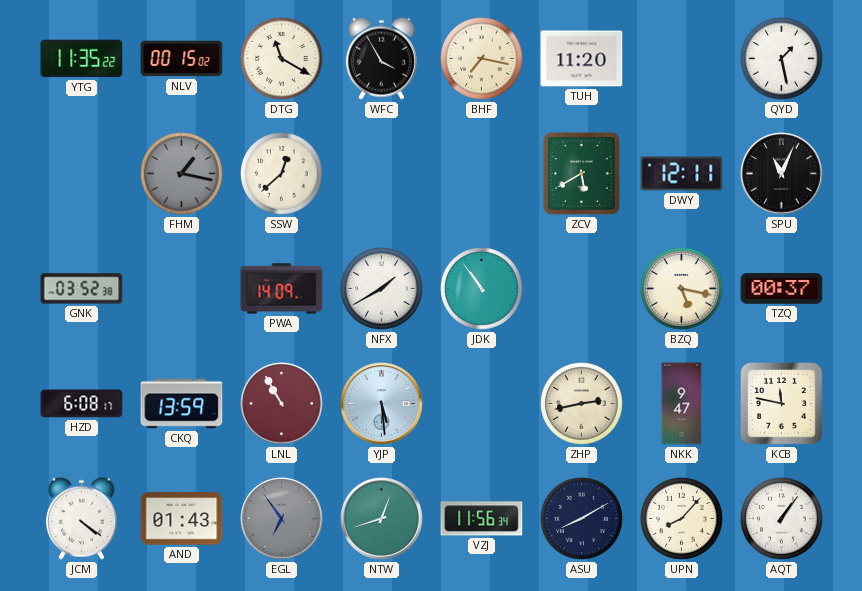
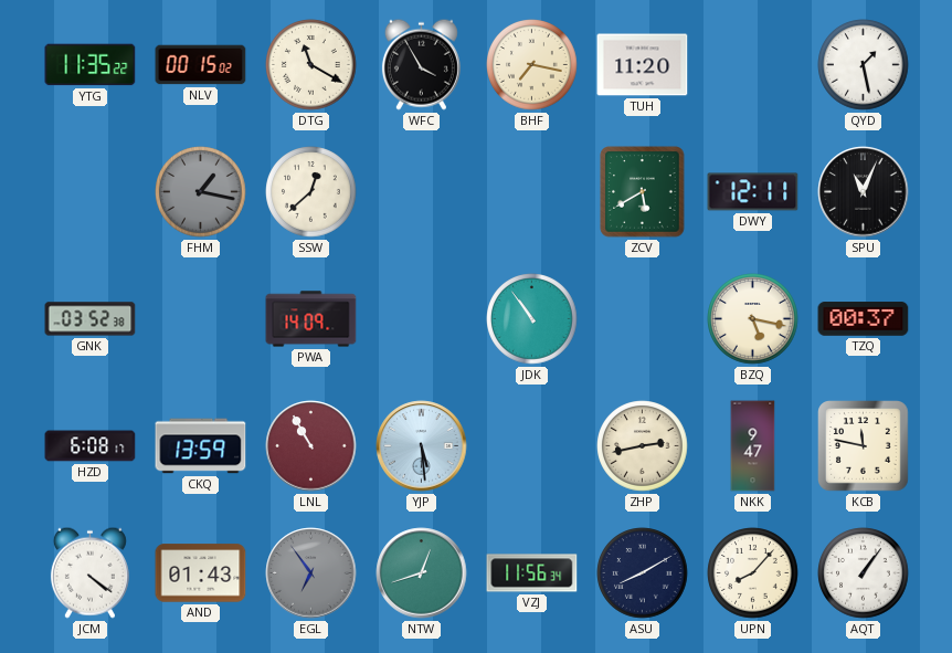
NFX: 1:40 -> none
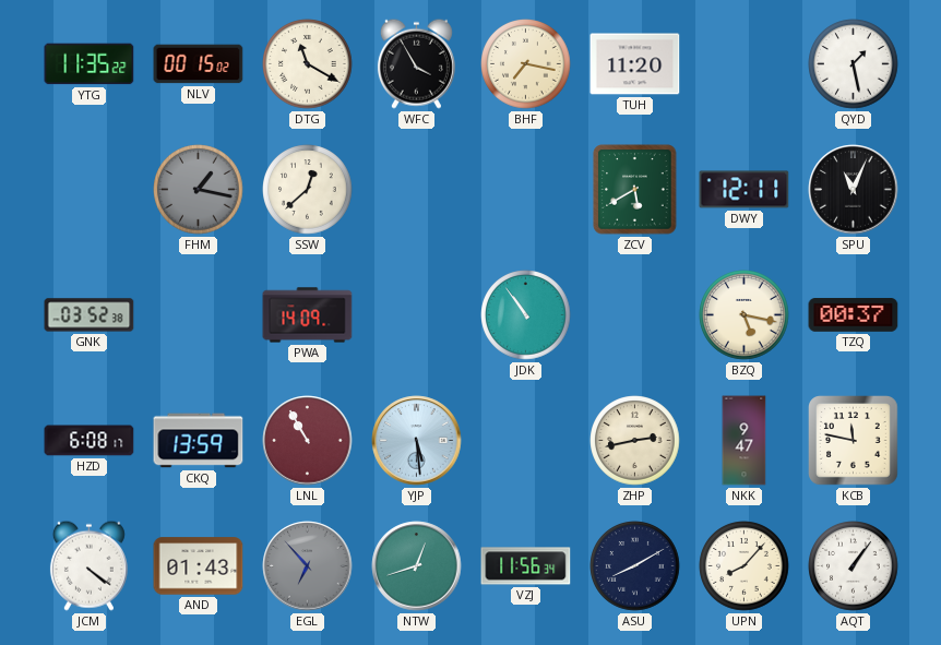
EGL: 6:54 -> 6:53
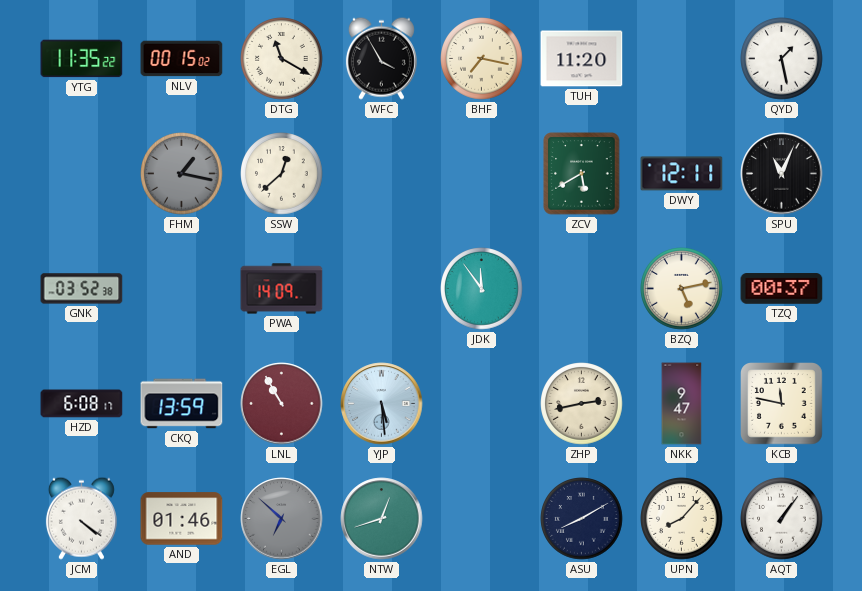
JDK: 10:54 -> 11:54
BZQ: 5:17 -> 5:13
AND: 01:43 -> 01:46
EGL: 6:53 -> 6:52
VZJ: 11:56 -> none
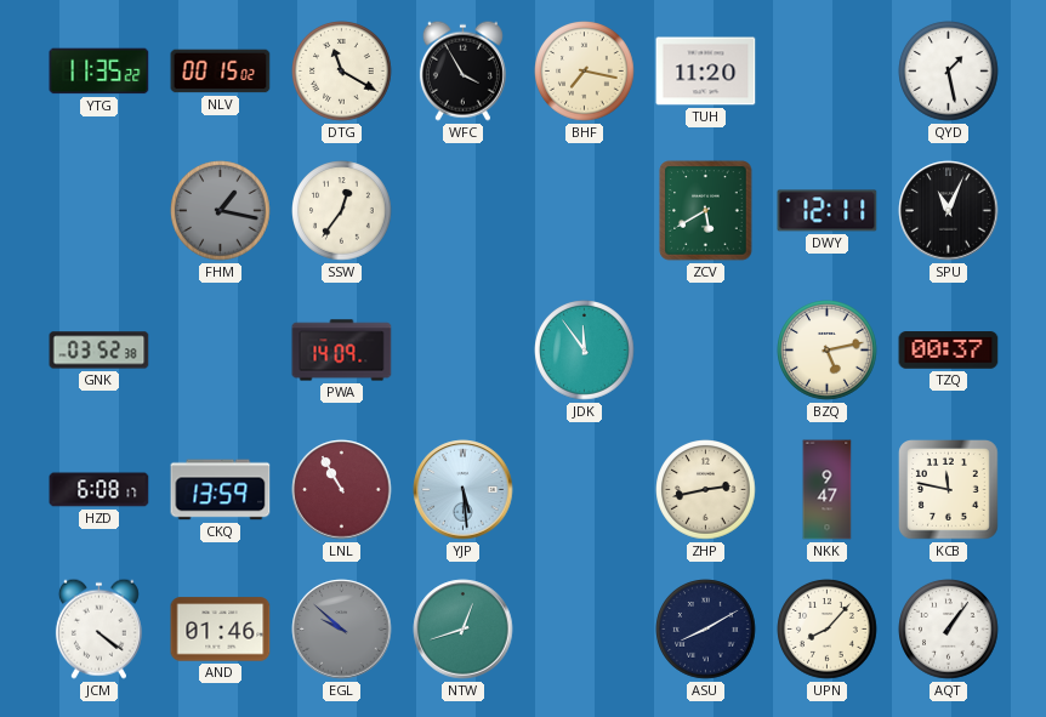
SSW: 12:38 -> 12:36
EGL: 6:52 -> 9:52
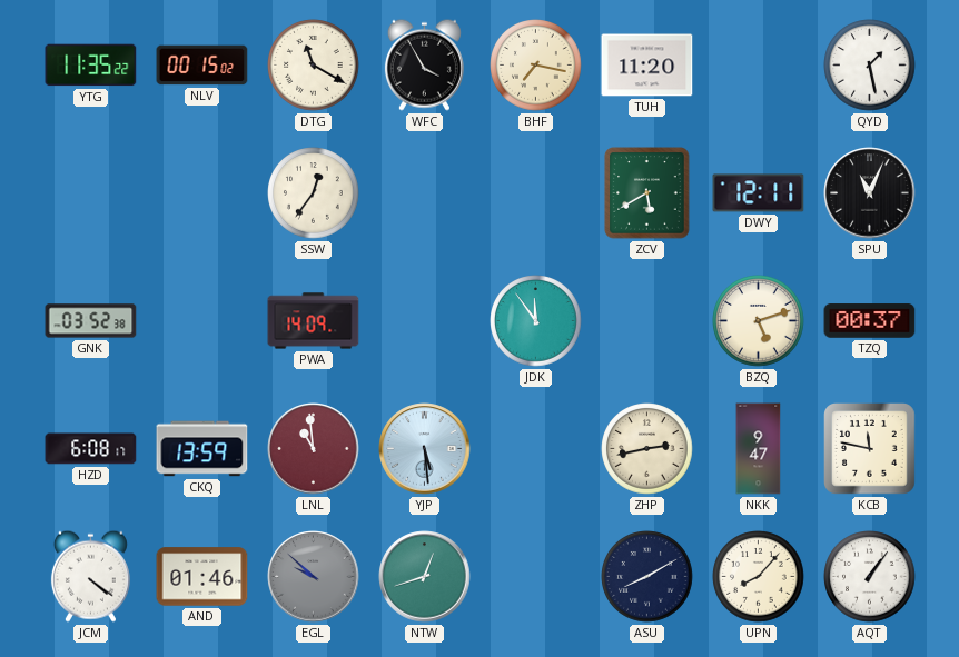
FHM: 1:17 -> none
BZQ: 5:13 -> 5:12
LNL: 10:55 -> 10:59
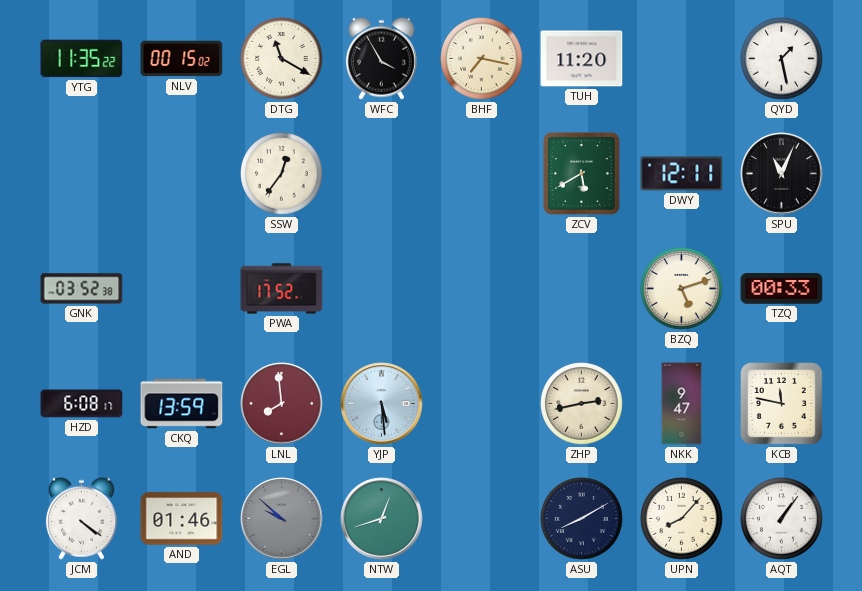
PWA: 14:09 -> 17:52
JDK: 11:54 -> none
TZQ: 00:37 -> 00:33
LNL: 10:59 -> 7:59
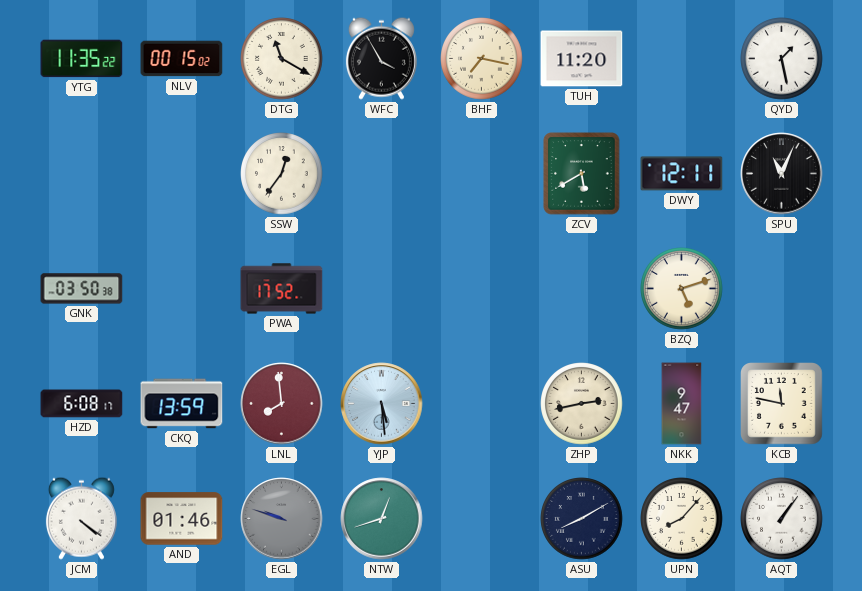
GNK: 03:52 -> 03:50
TZQ: 00:33 -> none
EGL: 9:52 -> 9:48
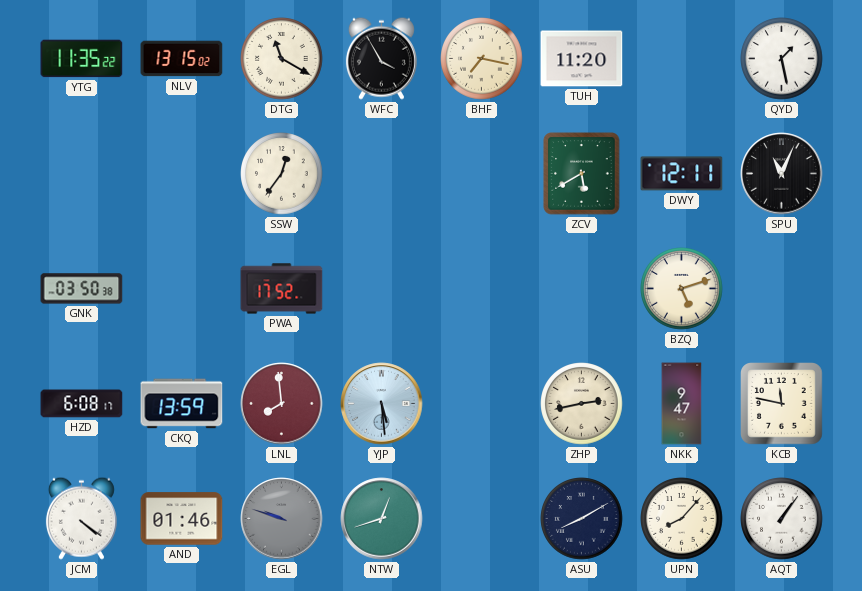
NLV: 00:15 -> 13:15
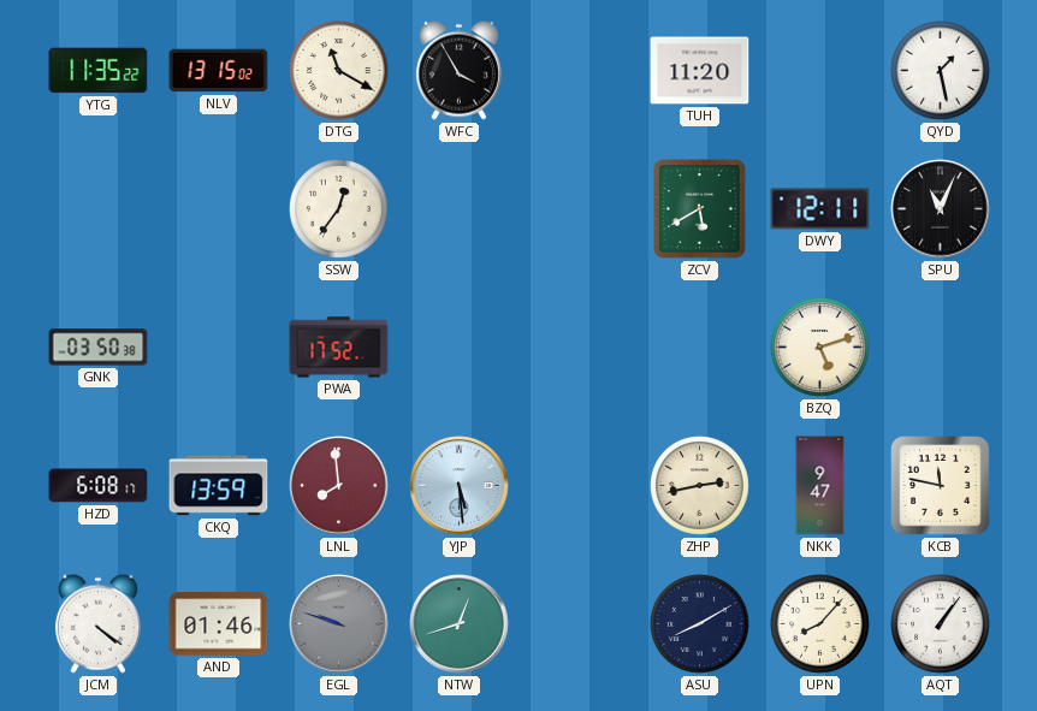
BHF: 7:17 -> none
